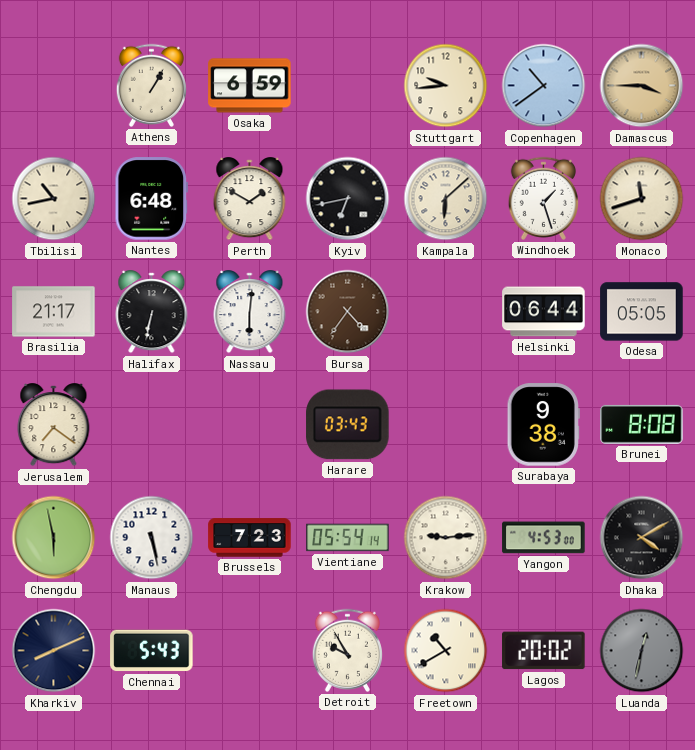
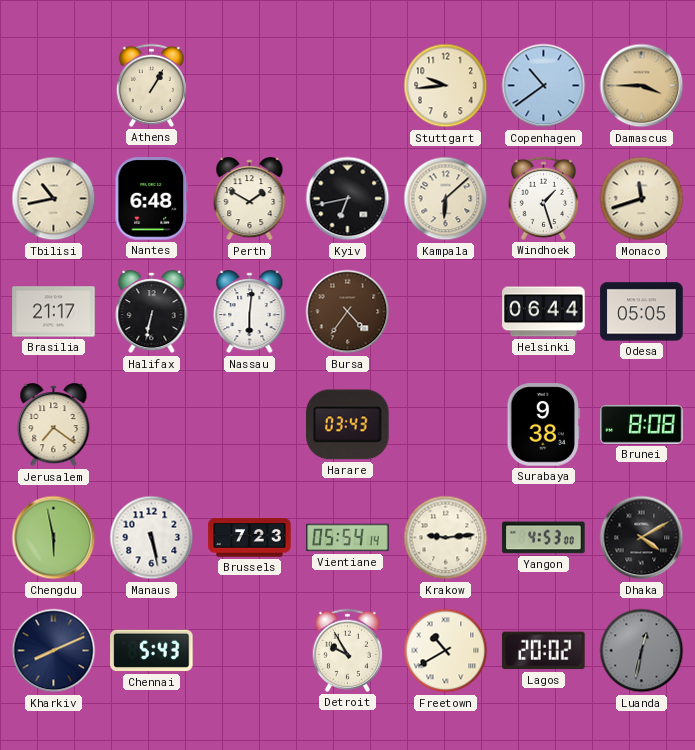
Osaka: 6:59 -> none
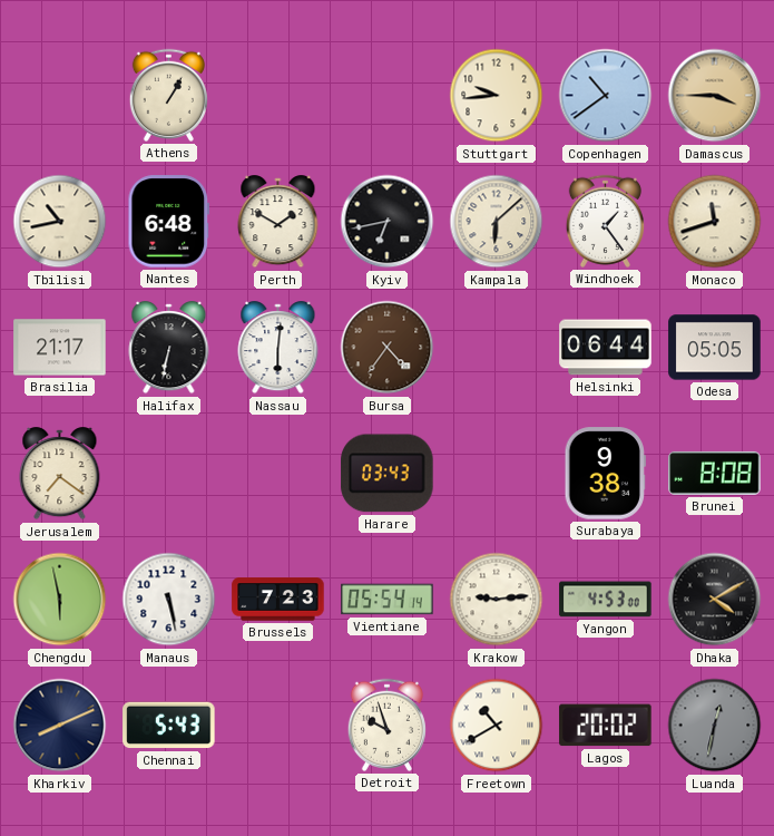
Windhoek: 1:27 -> 1:24
Detroit: 9:55 -> 9:57
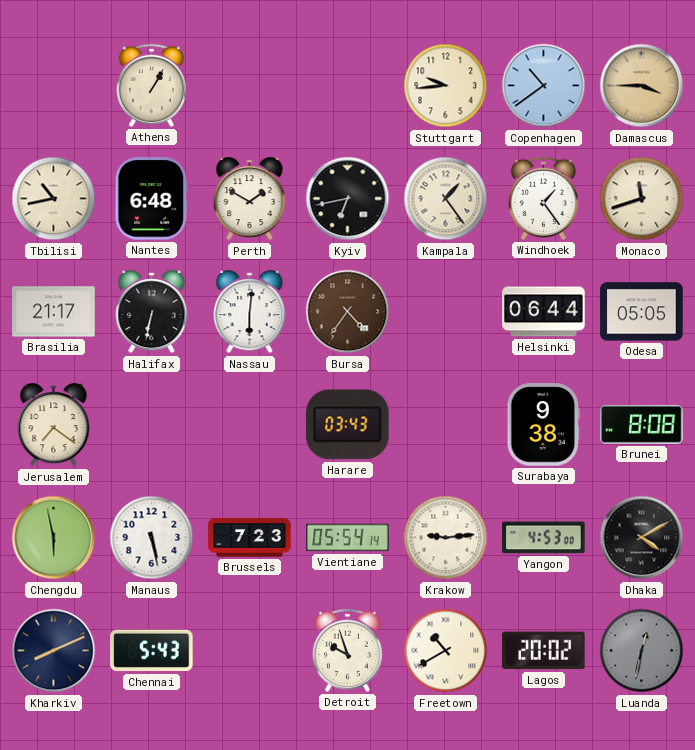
Kampala: 6:08 -> 1:24
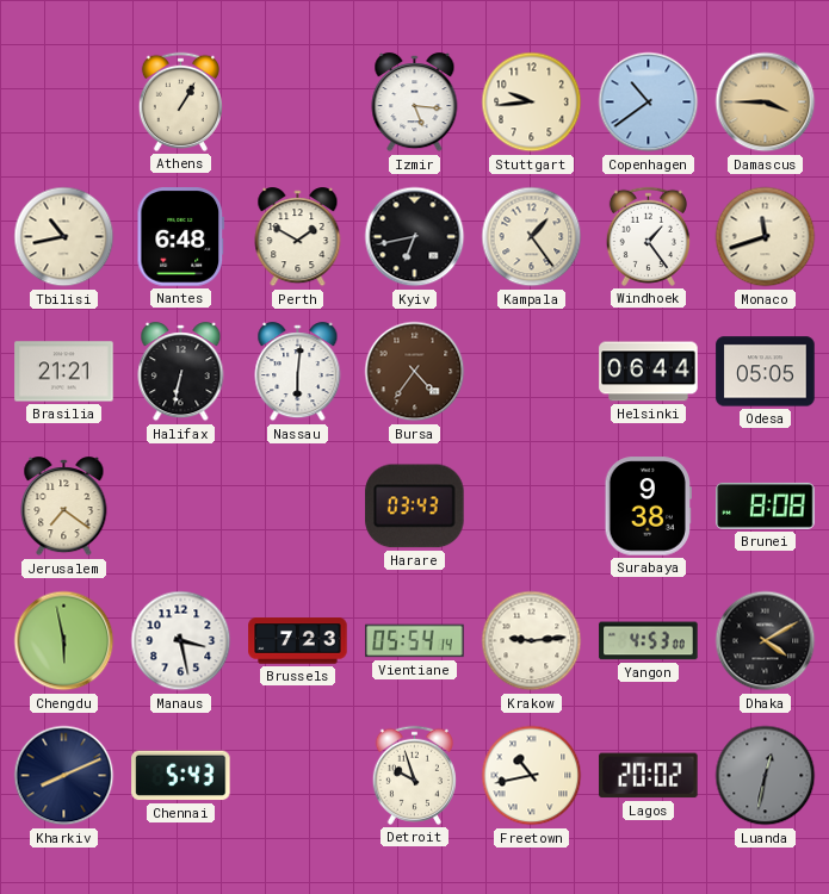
Izmir: none -> 5:16
Brasilia: 21:17 -> 21:21
Manaus: 5:28 -> 3:28
Freetown: 10:40 -> 10:43
